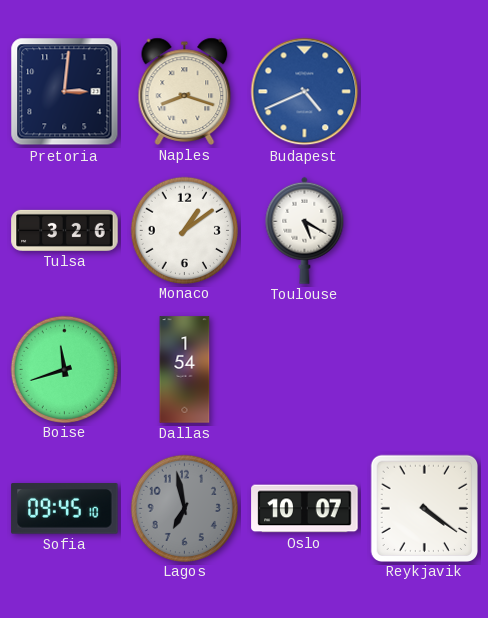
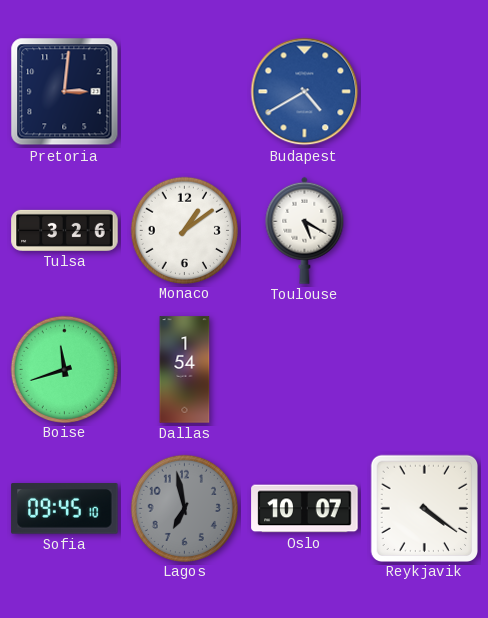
Naples: 8:18 -> none
Budapest: 4:41 -> 4:40
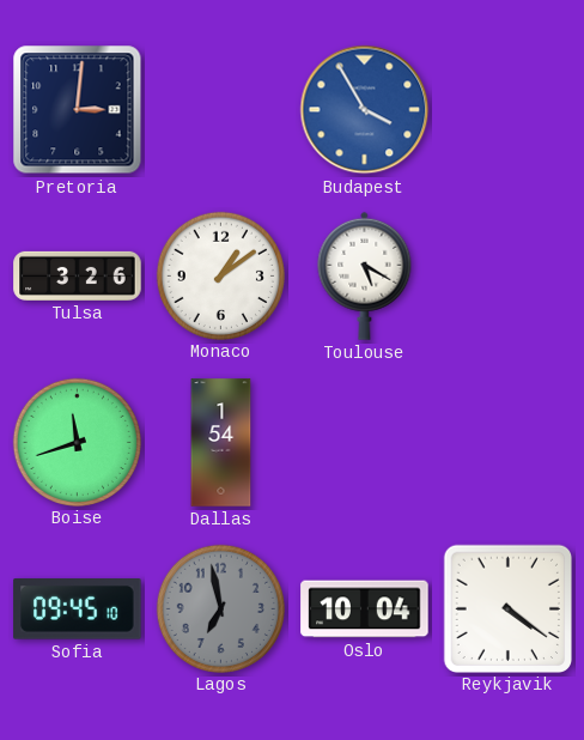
Budapest: 4:40 -> 3:55
Oslo: 10:07 -> 10:04
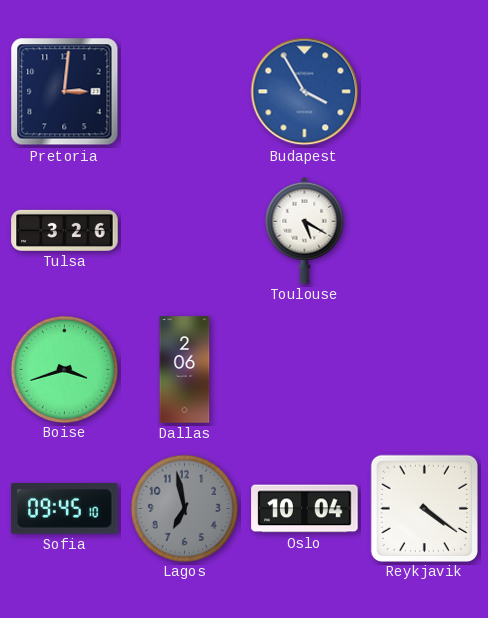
Monaco: 1:09 -> none
Boise: 11:42 -> 3:42
Dallas: 1:54 -> 2:06
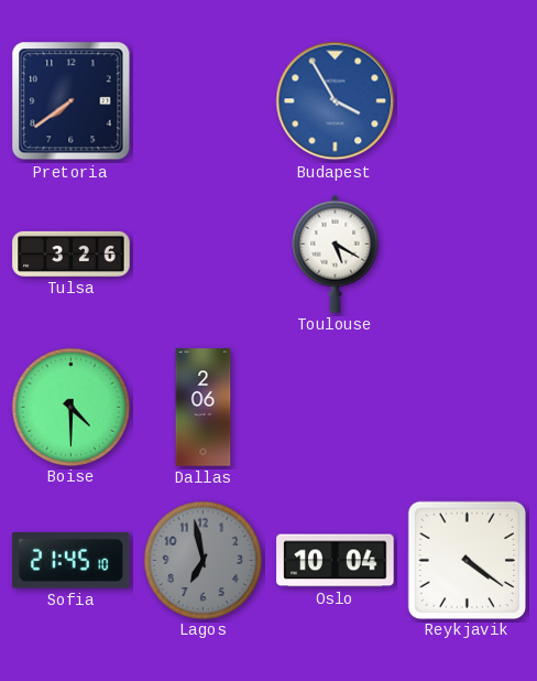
Pretoria: 3:01 -> 7:39
Boise: 3:42 -> 4:30
Sofia: 09:45 -> 21:45
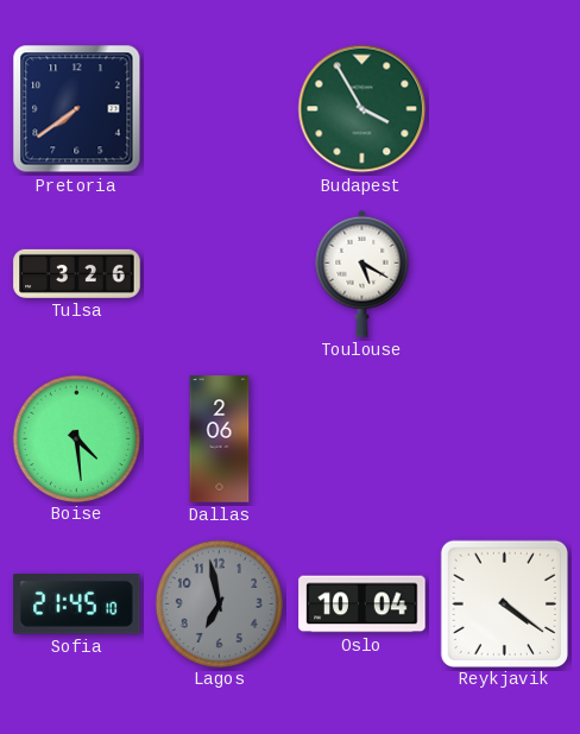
Budapest dial: blue -> green
Boise: 4:30 -> 4:29
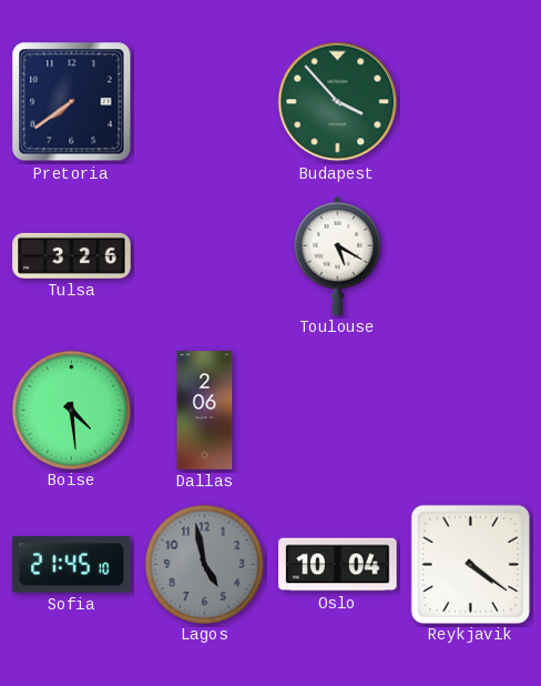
Budapest: 3:55 -> 3:53
Lagos: 6:58 -> 4:58
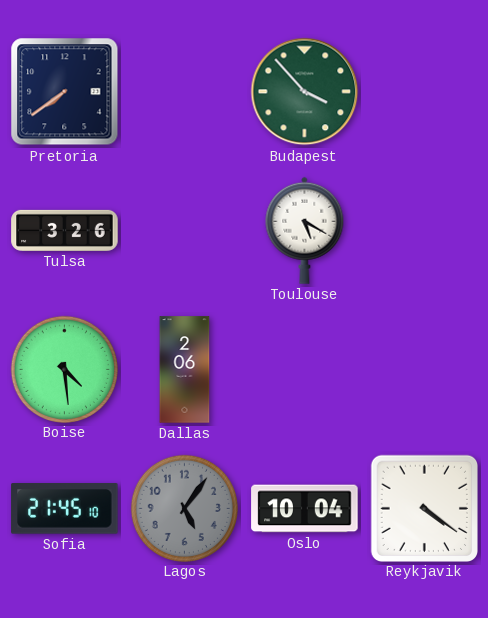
Lagos: 4:58 -> 5:06
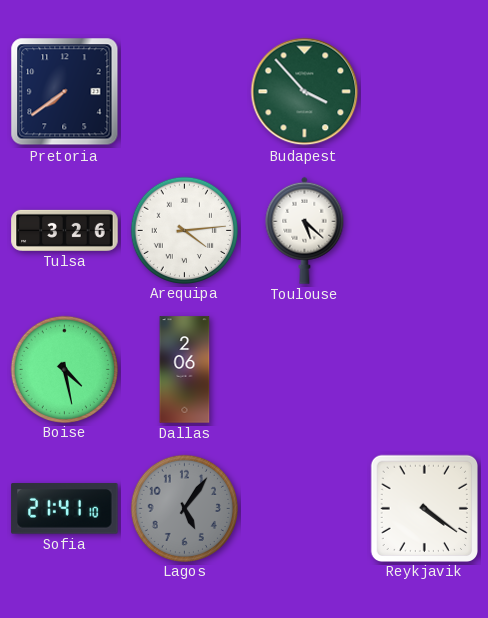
Arequipa: none -> 4:14
Toulouse: 5:20 -> 5:22
Boise: 4:29 -> 4:28
Sofia: 21:45 -> 21:41
Oslo: 10:04 -> none
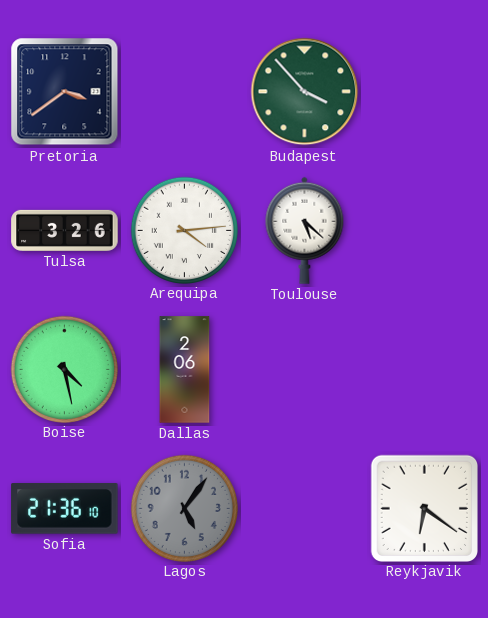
Pretoria: 7:39 -> 3:39
Sofia: 21:41 -> 21:36
Reykjavik: 4:21 -> 6:21
